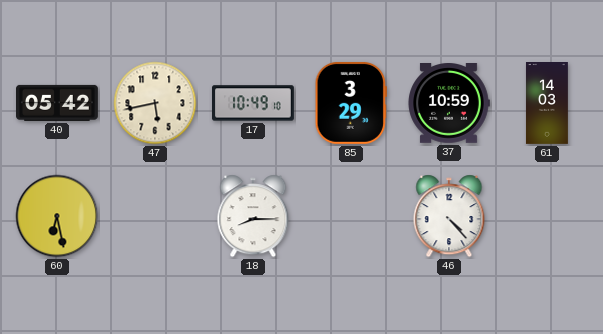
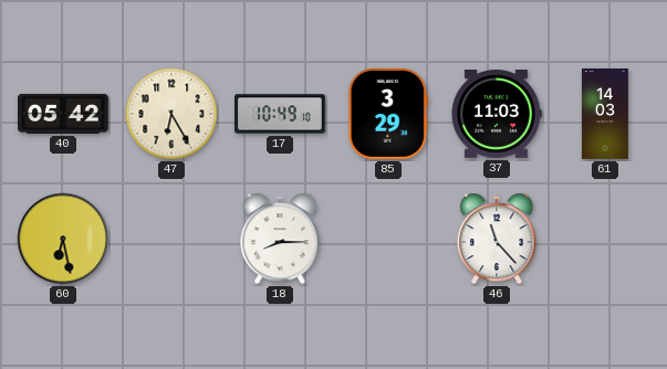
47: 5:43 -> 6:25
37: 10:59 -> 11:03
46: 4:23 -> 11:23
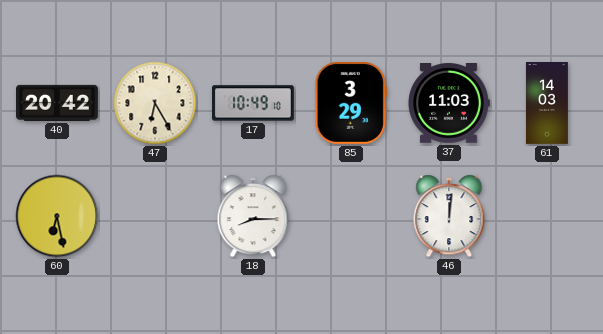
40: 05:42 -> 20:42
46: 11:23 -> 12:01
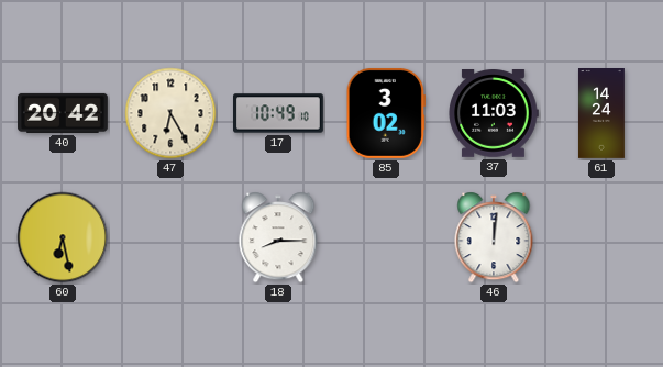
85: 3:29 -> 3:02
61: 14:03 -> 14:24
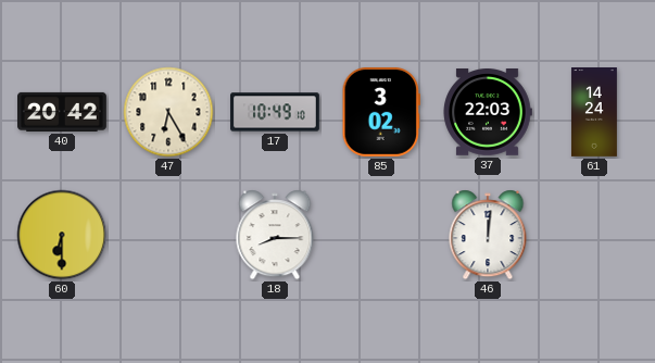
37: 11:03 -> 22:03
60: 6:28 -> 6:30
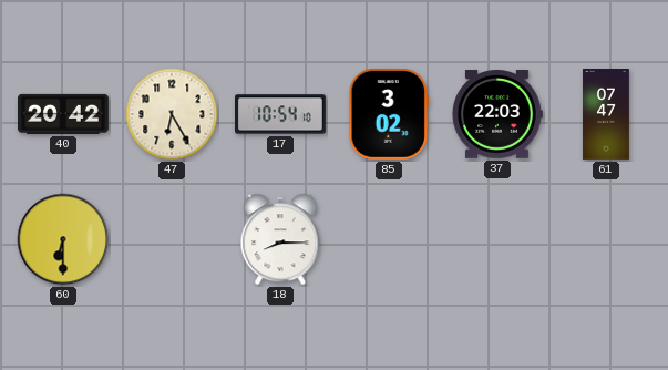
17: 10:49 -> 10:54
61: 14:24 -> 07:47
46: 12:01 -> none
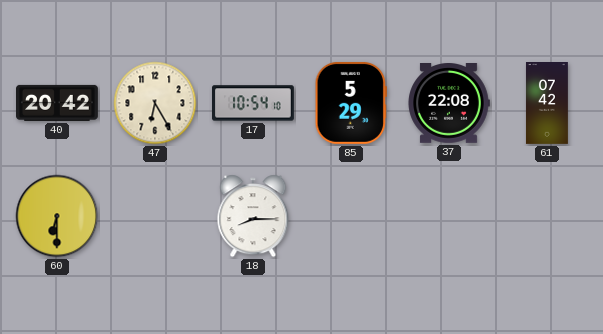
85: 3:02 -> 5:29
37: 22:03 -> 22:08
61: 07:47 -> 07:42
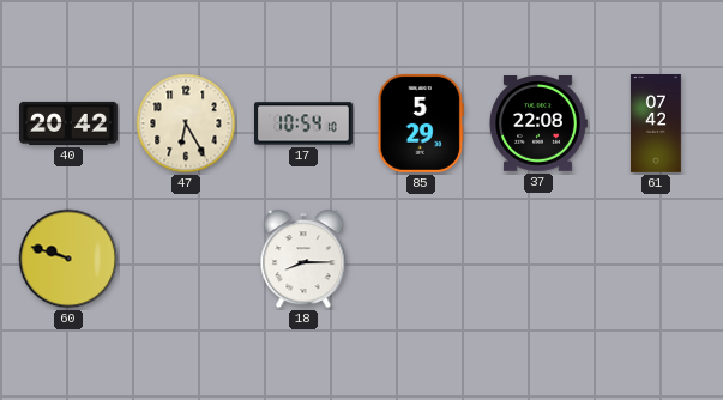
60: 6:30 -> 9:48
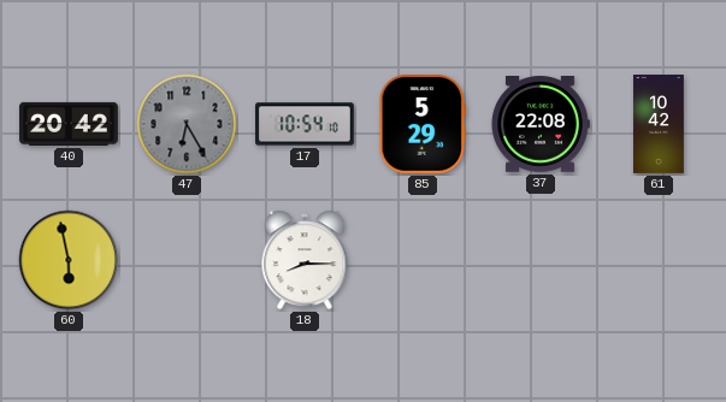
47 dial: cream -> grey
61: 07:42 -> 10:42
60: 9:48 -> 5:58
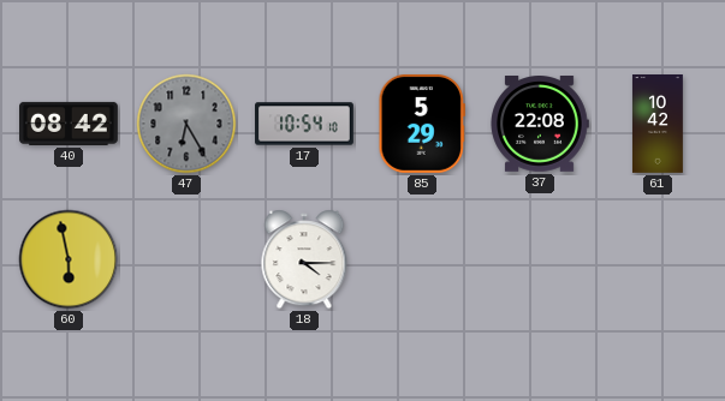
40: 20:42 -> 08:42
18: 8:15 -> 4:15
